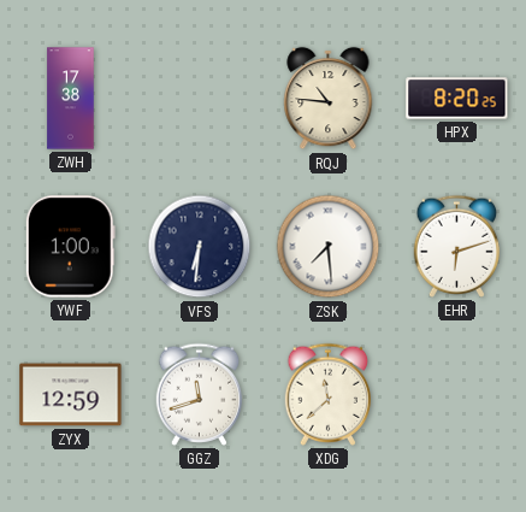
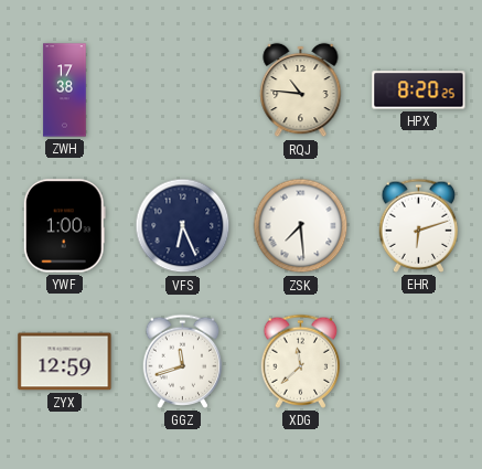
VFS: 6:31 -> 6:26
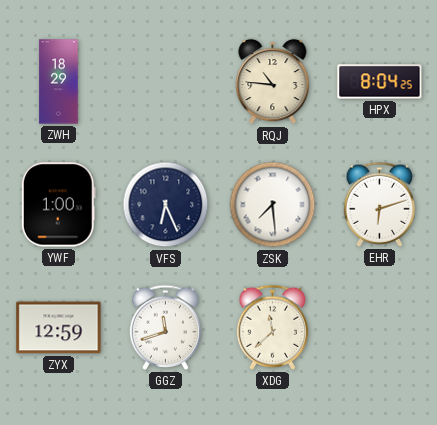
ZWH: 17:38 -> 18:29
HPX: 8:20 -> 8:04
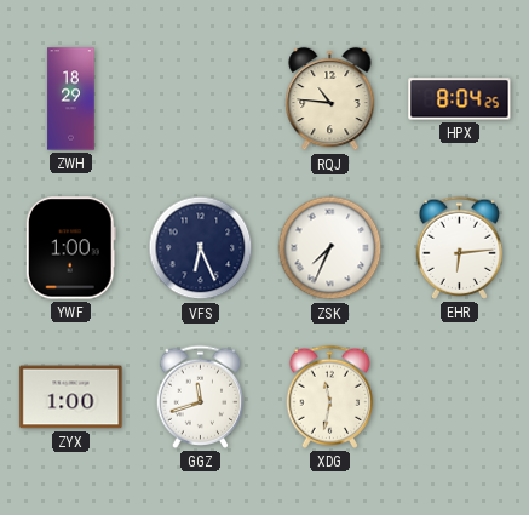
ZSK: 7:29 -> 7:34
EHR: 6:12 -> 6:14
ZYX: 12:59 -> 1:00
XDG: 11:38 -> 11:32
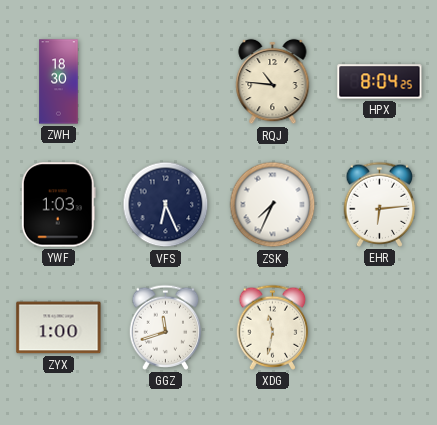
ZWH: 18:29 -> 18:30
YWF: 1:00 -> 1:03
